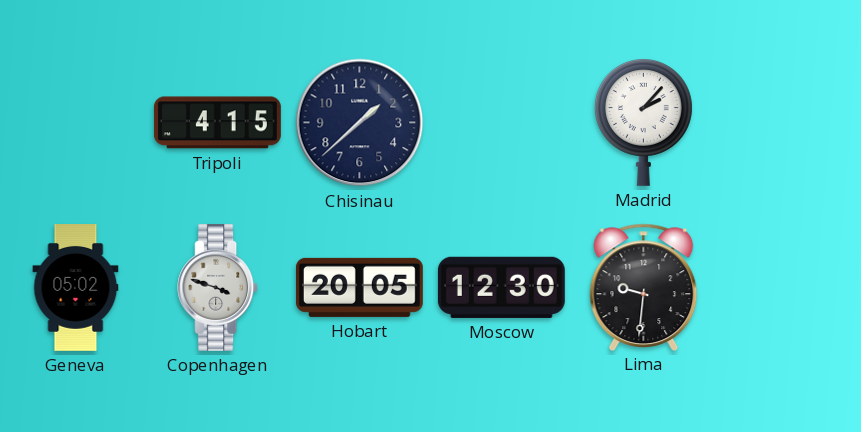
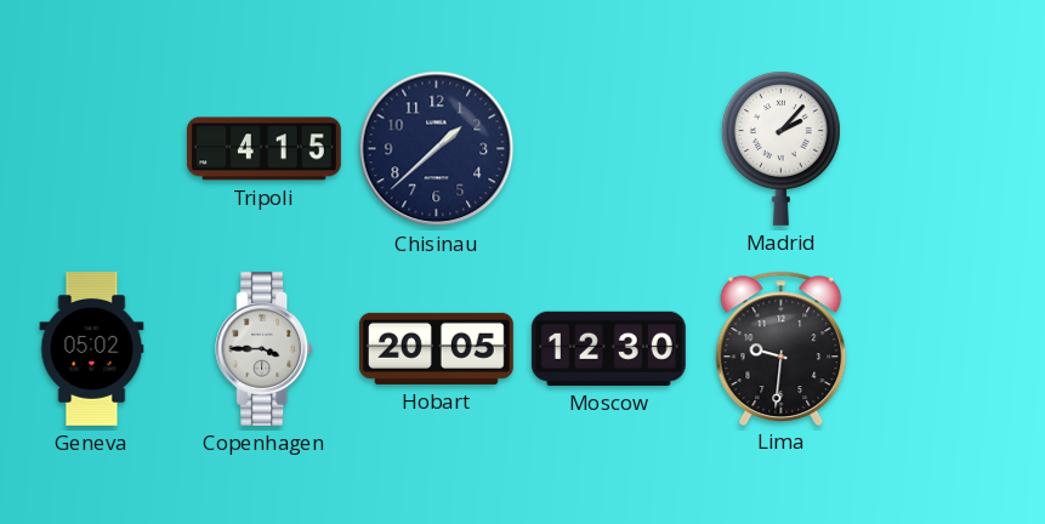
Copenhagen: 3:48 -> 3:45
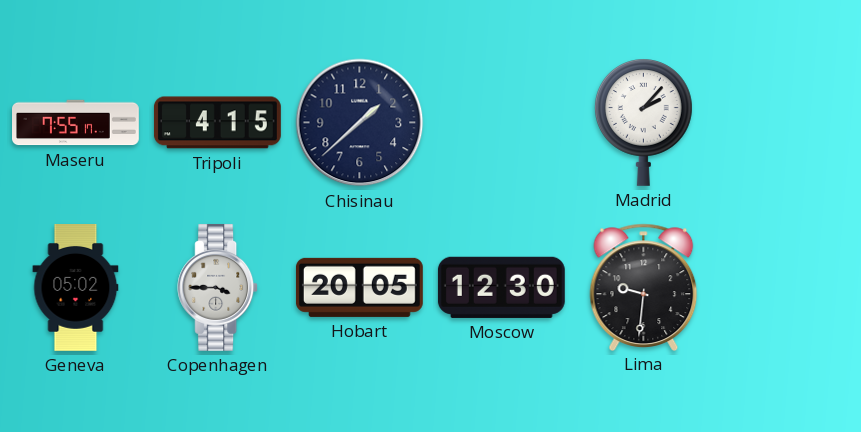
Maseru: none -> 7:55
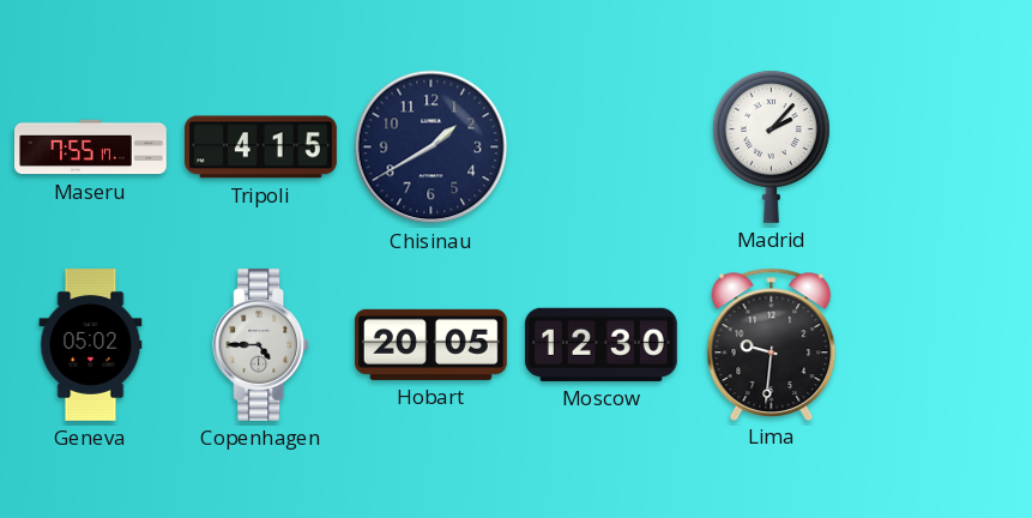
Chisinau: 1:38 -> 1:40
Copenhagen: 3:45 -> 4:45
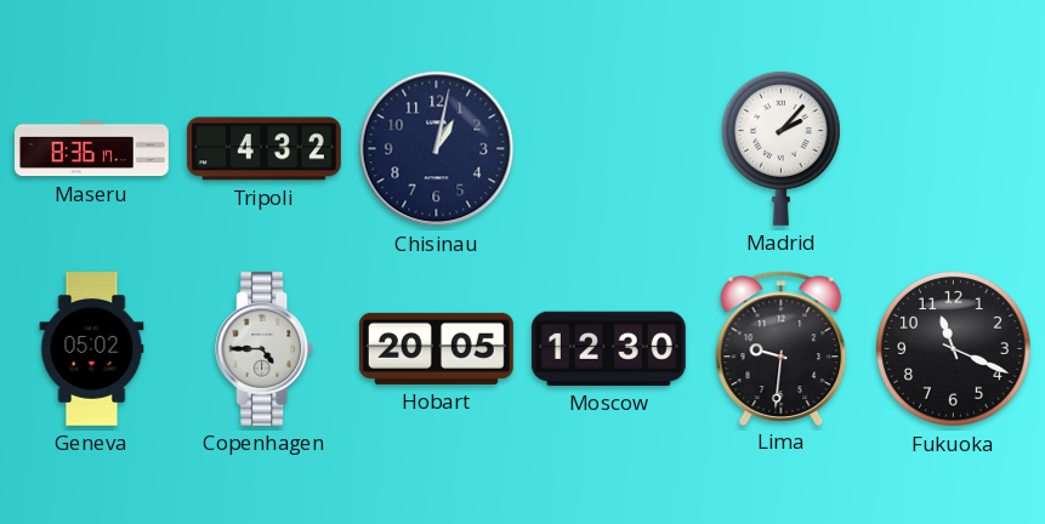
Maseru: 7:55 -> 8:36
Tripoli: 4:15 -> 4:32
Chisinau: 1:40 -> 1:02
Fukuoka: none -> 11:19
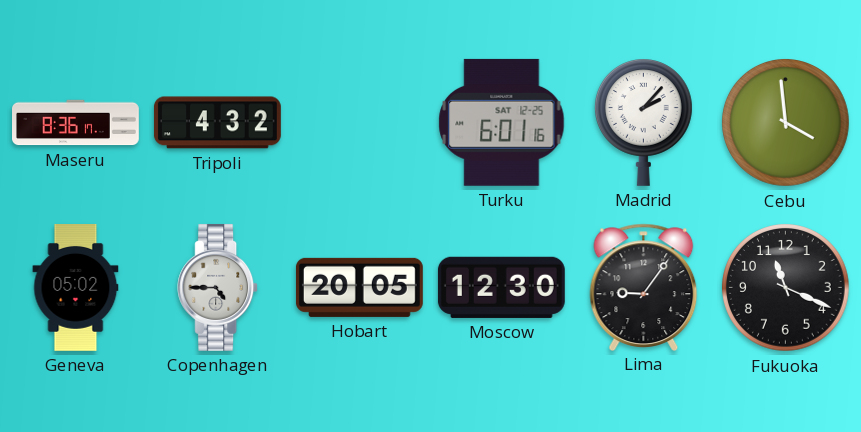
Chisinau: 1:02 -> none
Turku: none -> 6:01
Cebu: none -> 3:59
Lima: 9:31 -> 9:06
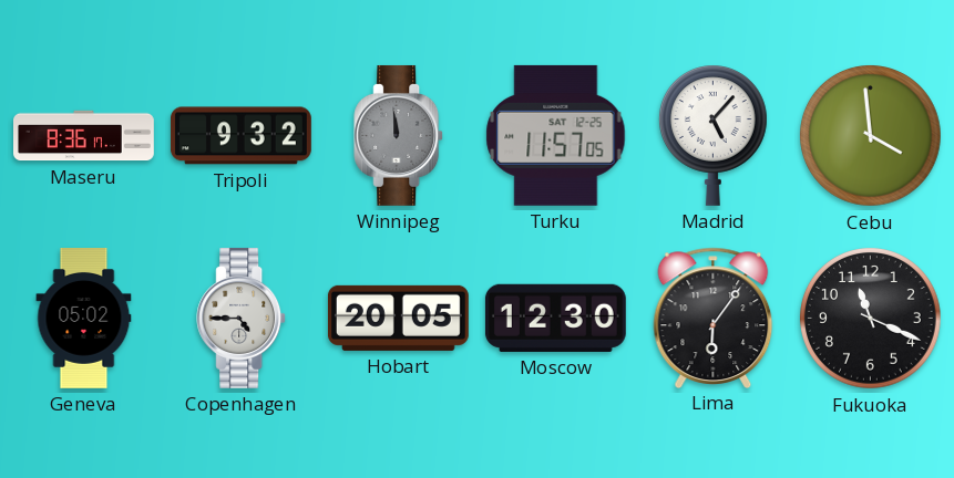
Tripoli: 4:32 -> 9:32
Winnipeg: none -> 11:59
Turku: 6:01 -> 11:57
Madrid: 2:07 -> 5:07
Lima: 9:06 -> 6:06
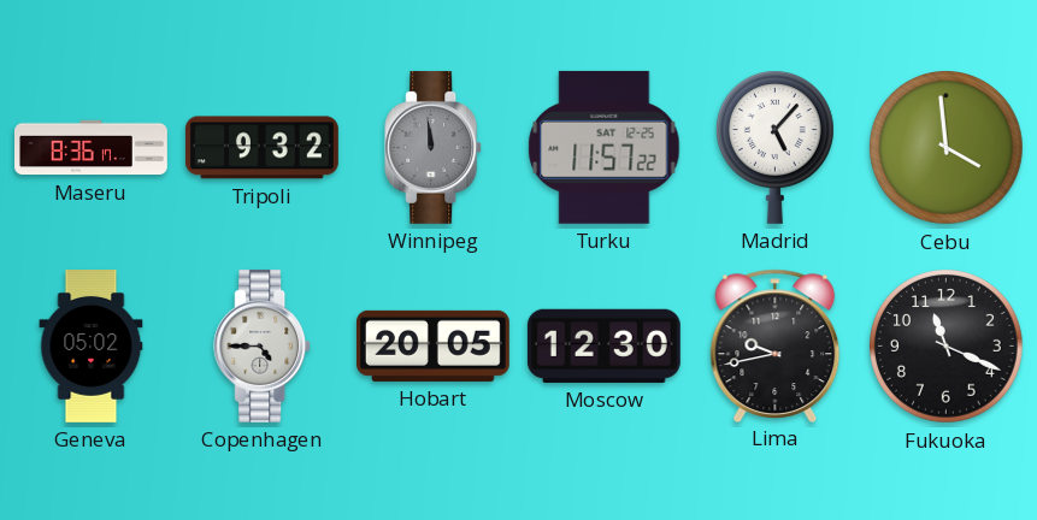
Turku: 11:57:05 -> 11:57:22
Lima: 6:06 -> 9:43
